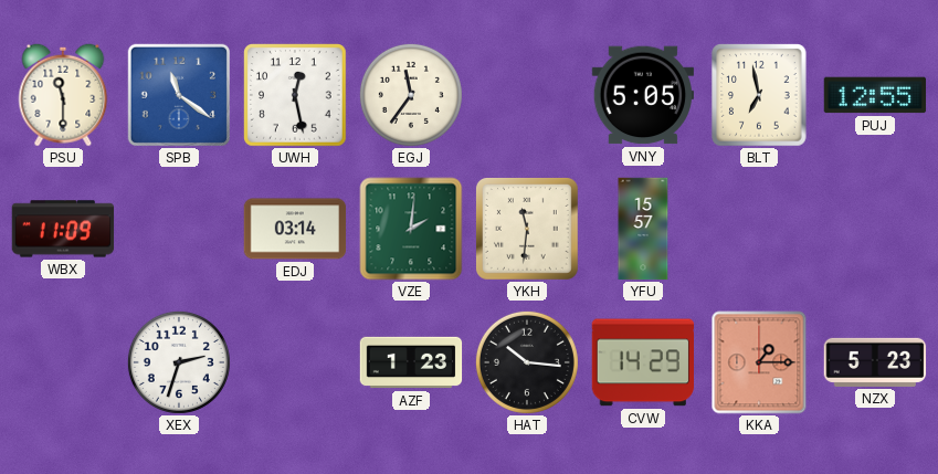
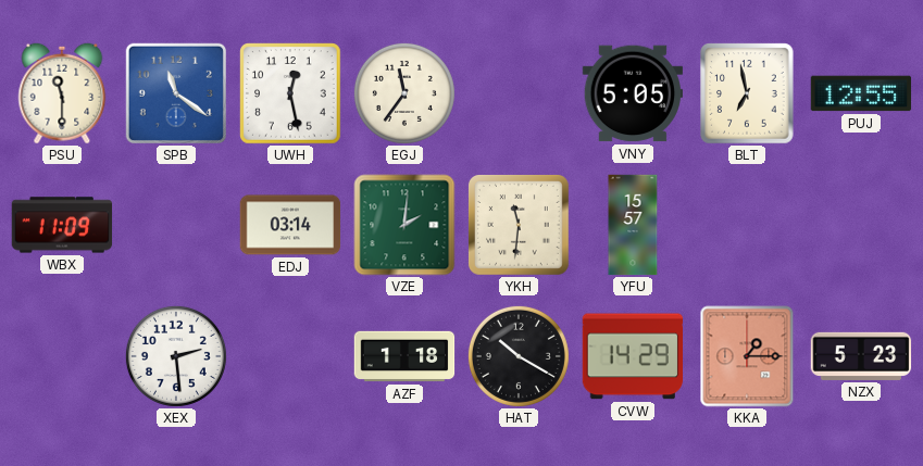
XEX: 2:33 -> 2:29
AZF: 1:23 -> 1:18
HAT: 10:16 -> 10:20
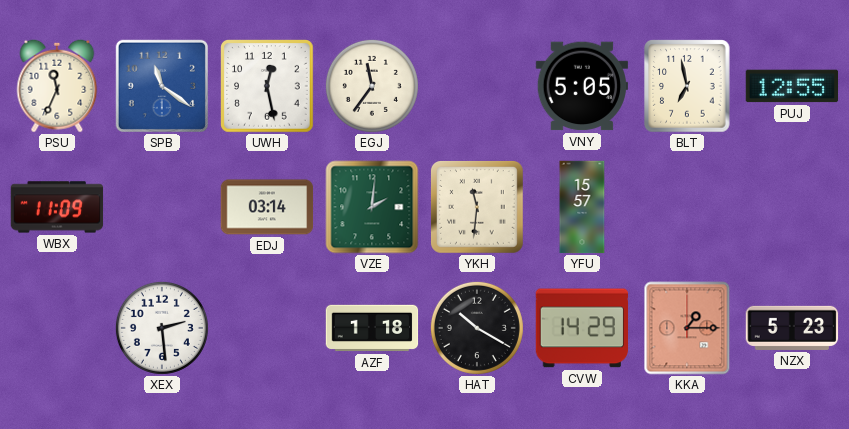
PSU: 11:30 -> 11:34
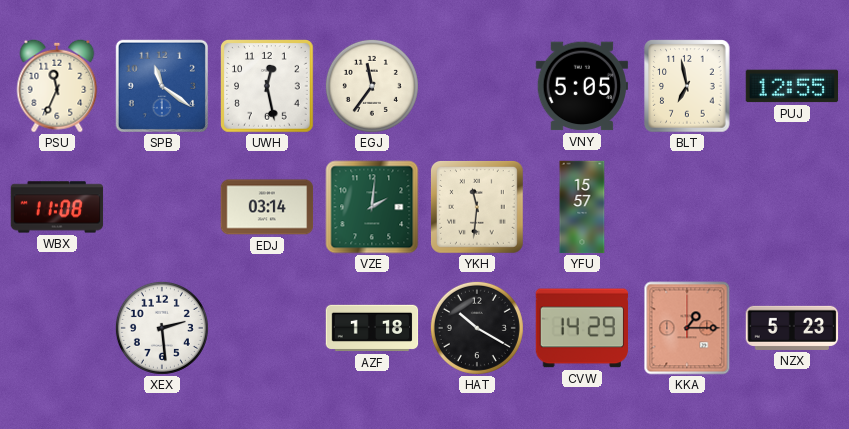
WBX: 11:09 -> 11:08
